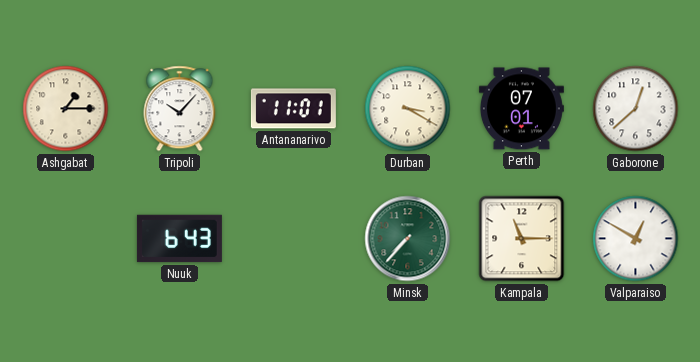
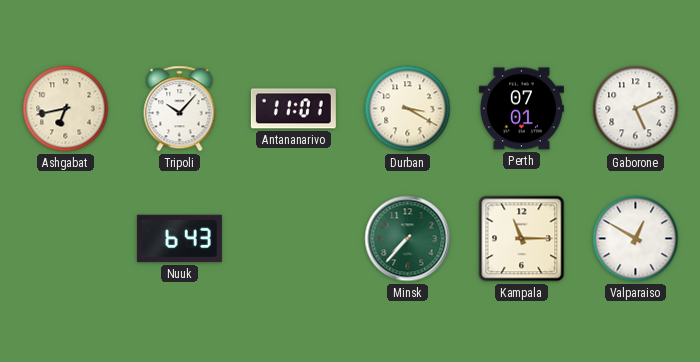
Ashgabat: 1:15 -> 6:43
Gaborone: 12:38 -> 5:11
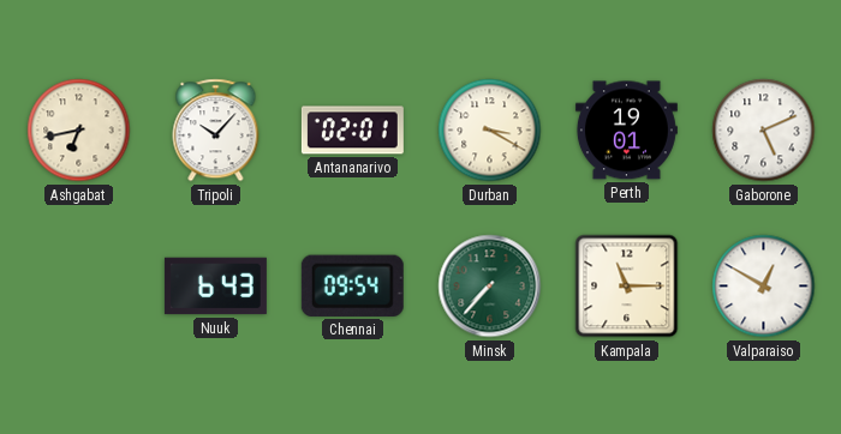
Antananarivo: 11:01 -> 02:01
Perth: 07:01 -> 19:01
Chennai: none -> 09:54
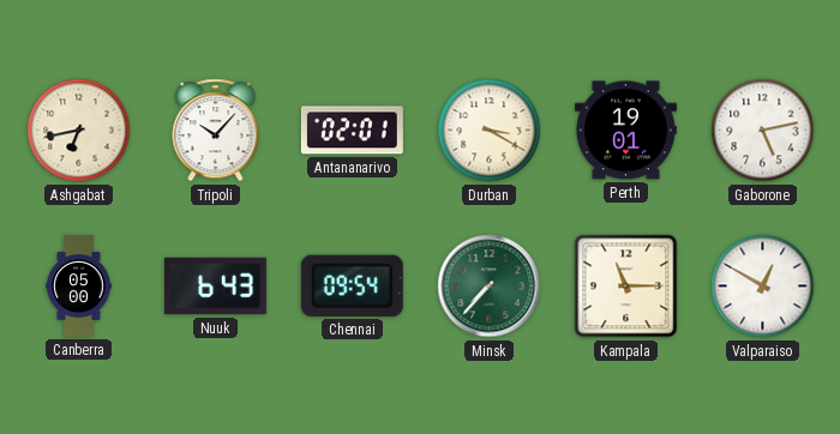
Gaborone: 5:11 -> 5:13
Canberra: none -> 05:00
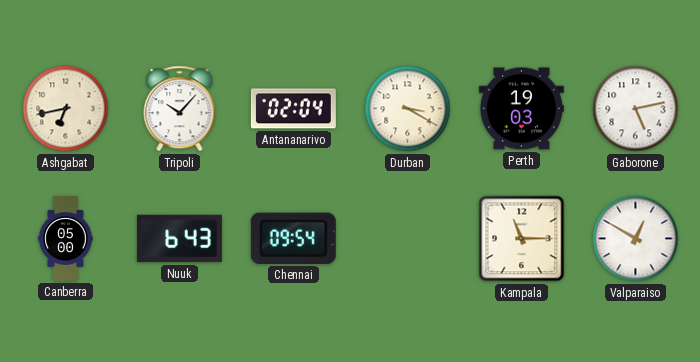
Antananarivo: 02:01 -> 02:04
Perth: 19:01 -> 19:03
Minsk: 7:37 -> none
